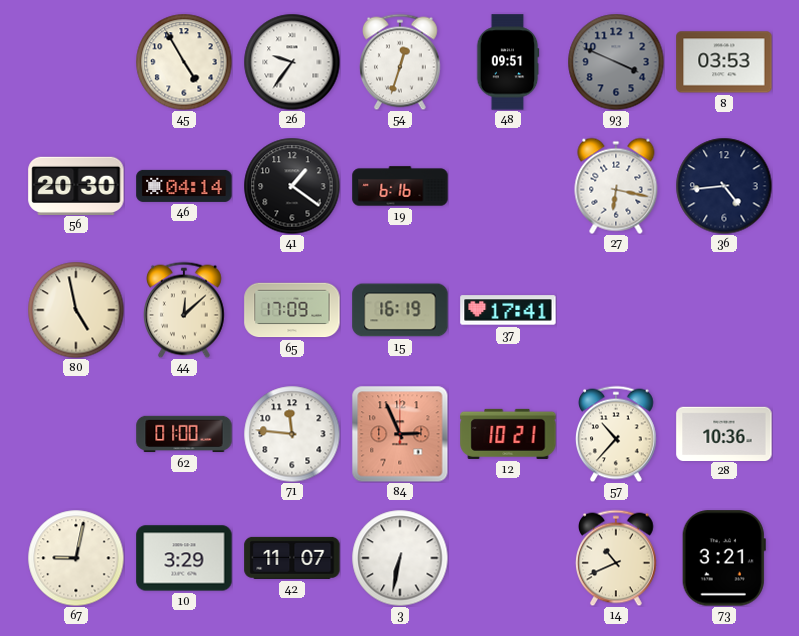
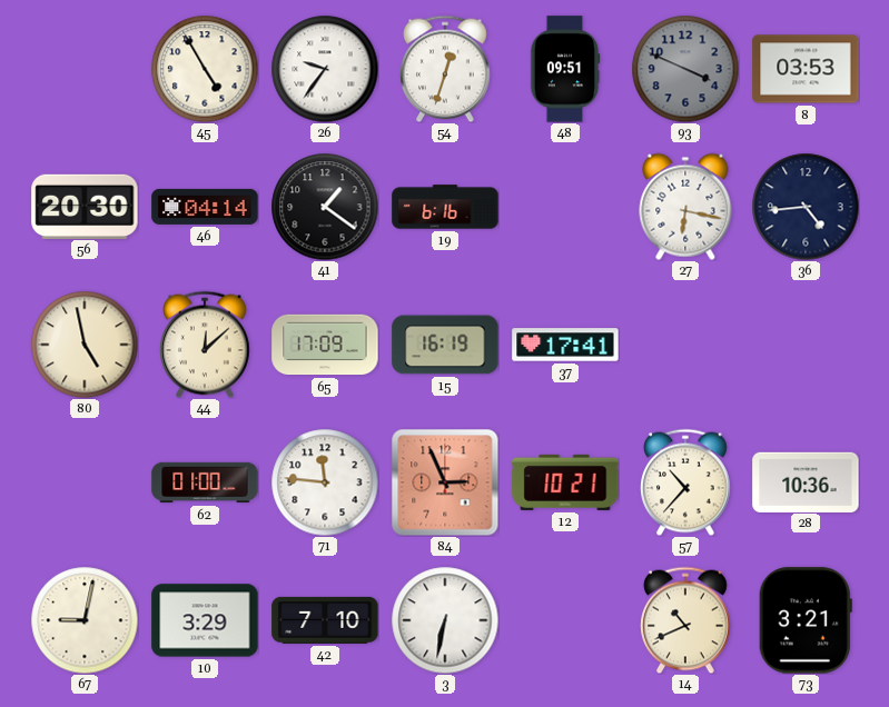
42: 11:07 -> 7:10
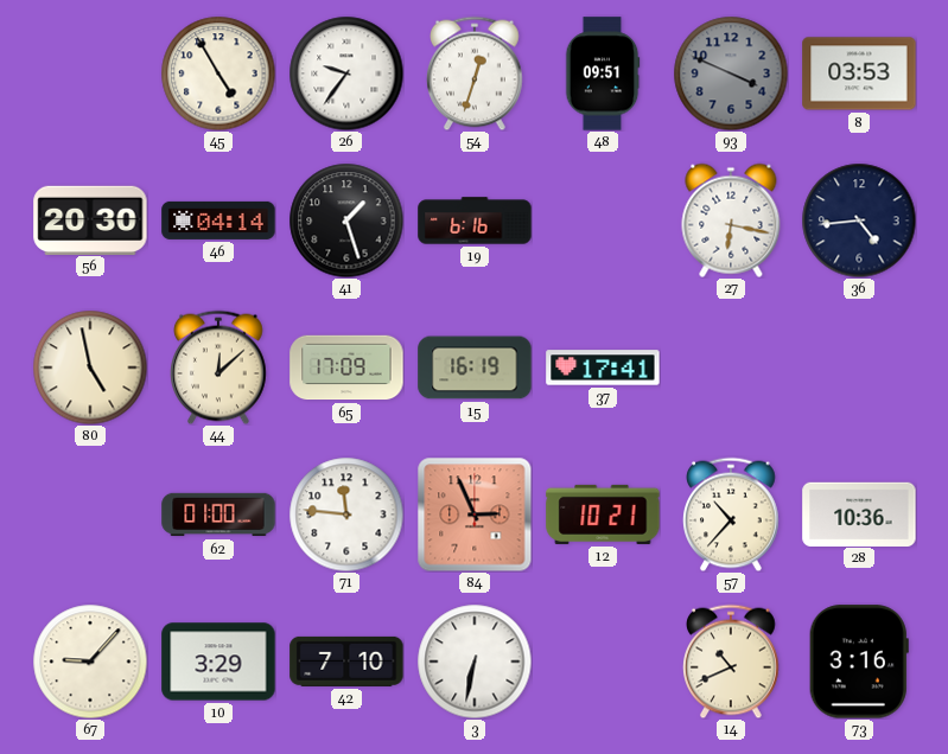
41: 1:21 -> 1:27
67: 9:02 -> 9:07
73: 3:21 -> 3:16
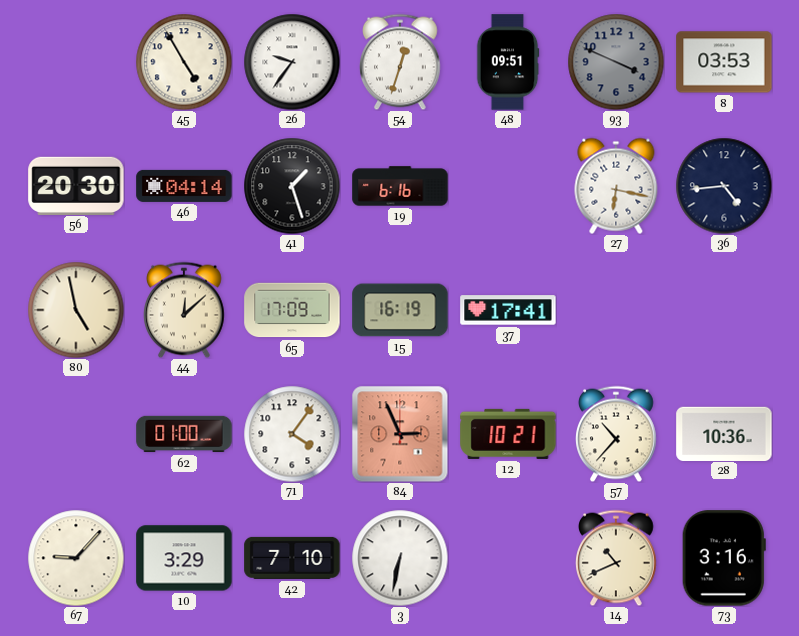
71: 11:46 -> 4:06
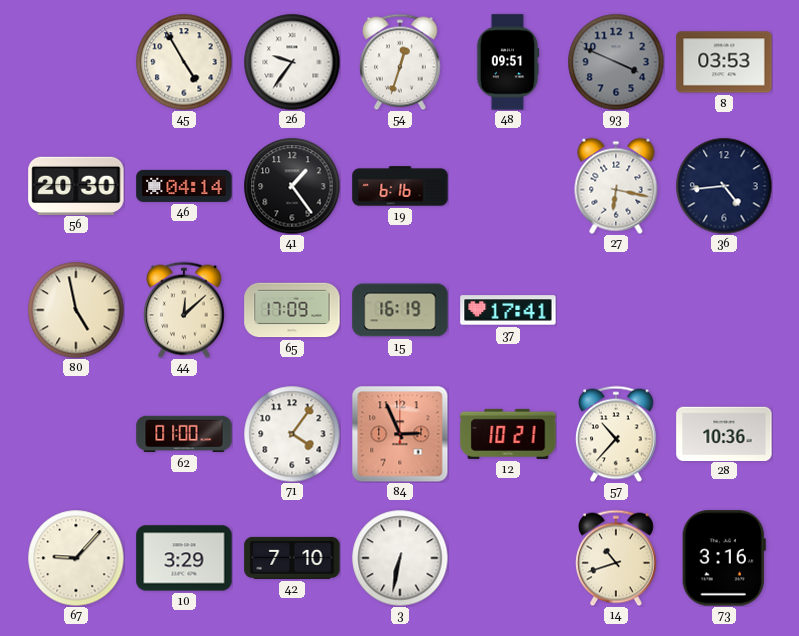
41: 1:27 -> 1:24
14: 10:41 -> 10:42
